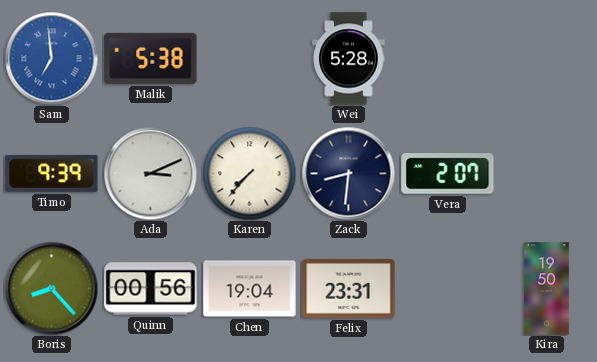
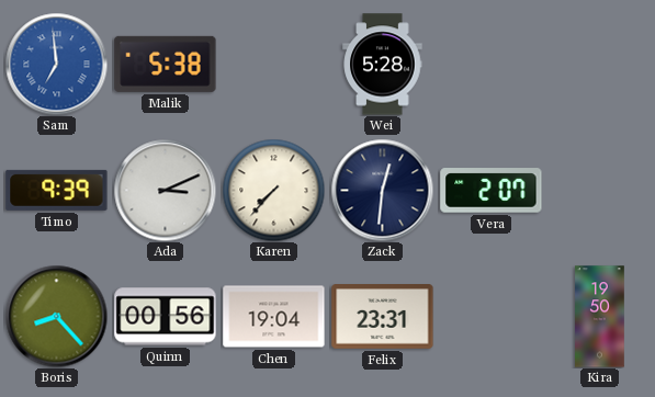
Zack: 8:31 -> 12:31
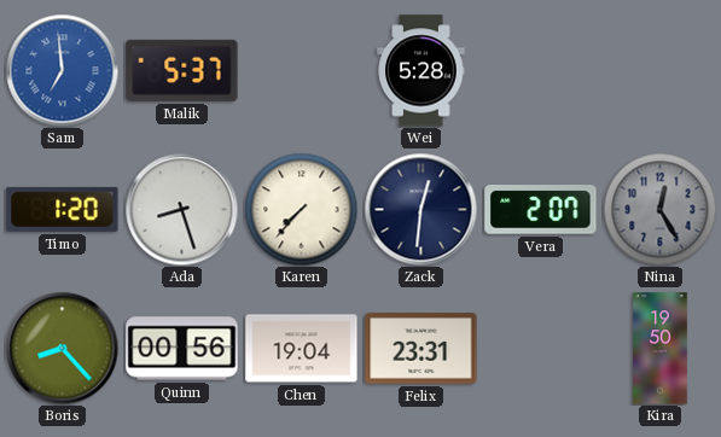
Malik: 5:38 -> 5:37
Timo: 9:39 -> 1:20
Ada: 3:11 -> 8:27
Nina: none -> 12:25
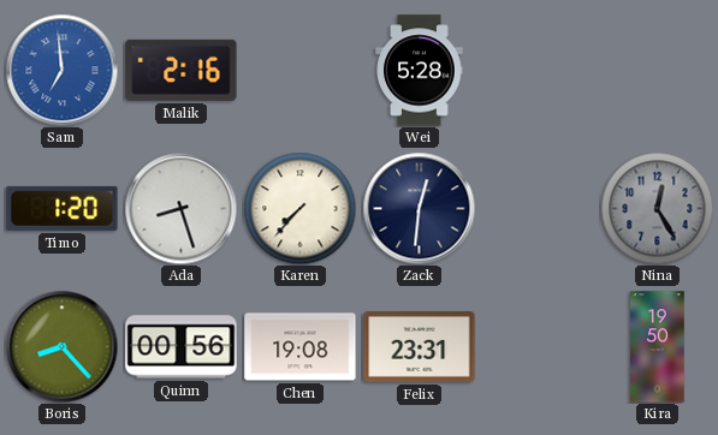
Malik: 5:37 -> 2:16
Vera: 2:07 -> none
Chen: 19:04 -> 19:08
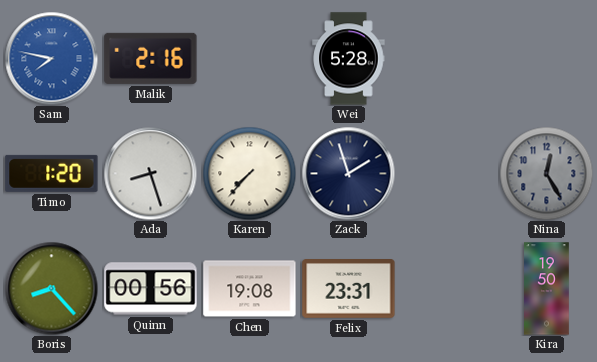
Sam: 6:59 -> 7:47
Zack: 12:31 -> 1:57
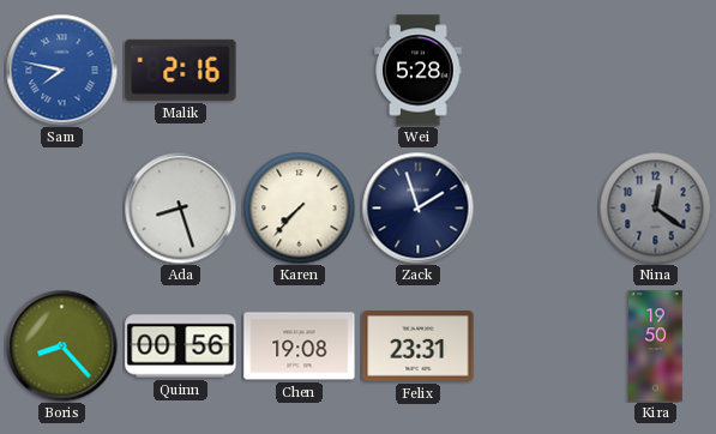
Timo: 1:20 -> none
Nina: 12:25 -> 12:21
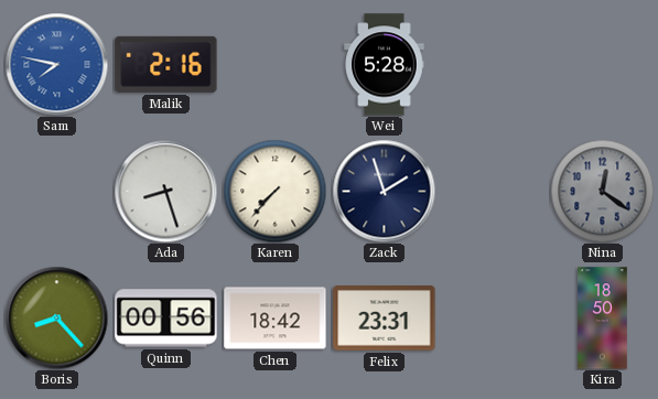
Chen: 19:08 -> 18:42
Kira: 19:50 -> 18:50
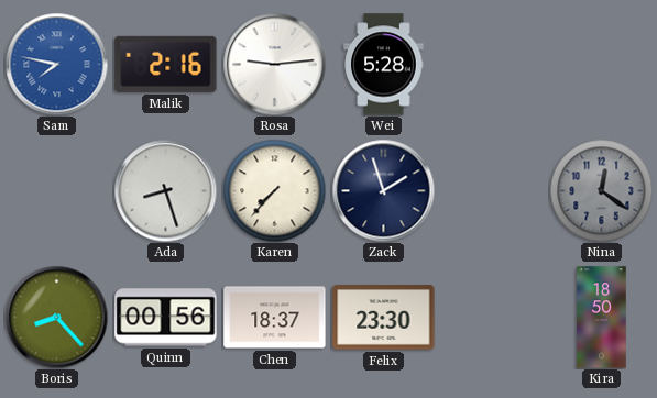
Rosa: none -> 9:14
Chen: 18:42 -> 18:37
Felix: 23:31 -> 23:30
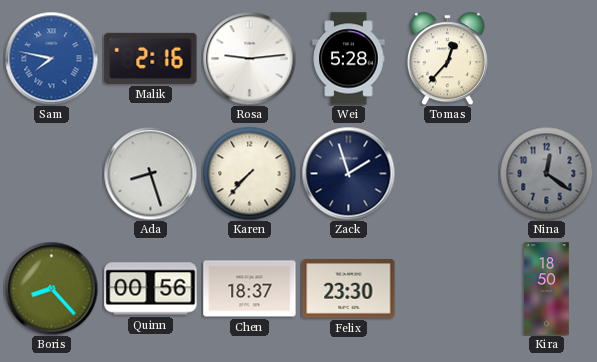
Tomas: none -> 12:37
